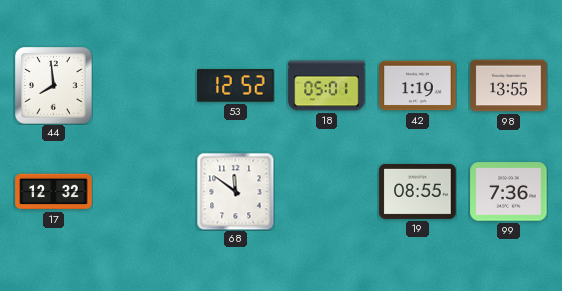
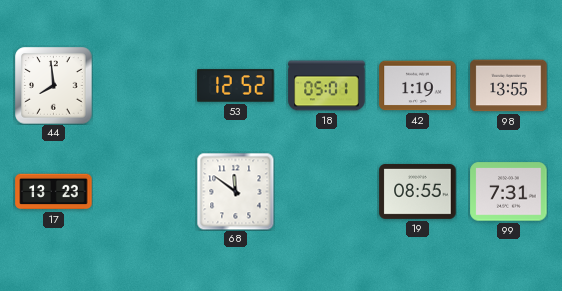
17: 12:32 -> 13:23
99: 7:36 -> 7:31
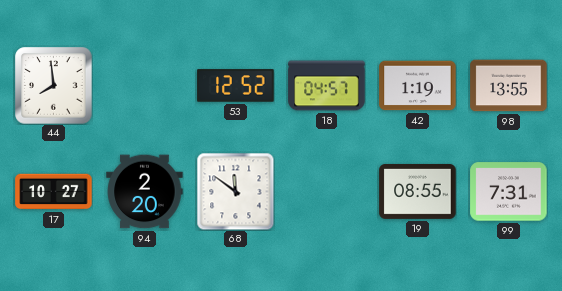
18: 05:01 -> 04:57
17: 13:23 -> 10:27
94: none -> 2:20
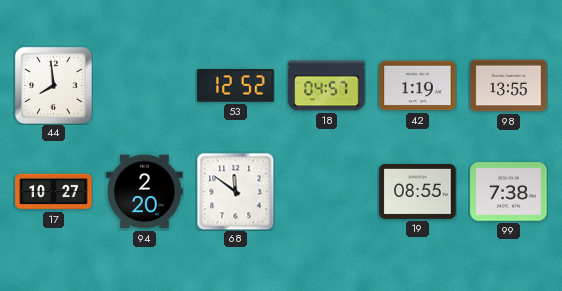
99: 7:31 -> 7:38
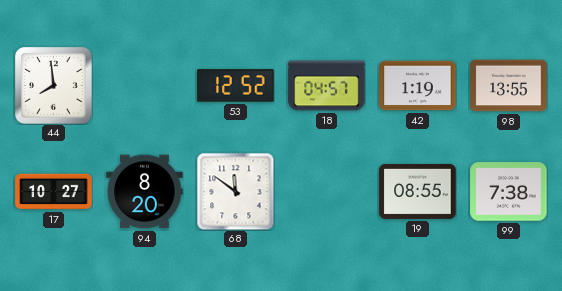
94: 2:20 -> 8:20
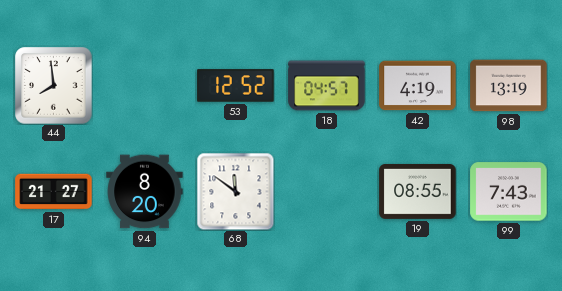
42: 1:19 -> 4:19
98: 13:55 -> 13:19
17: 10:27 -> 21:27
99: 7:38 -> 7:43
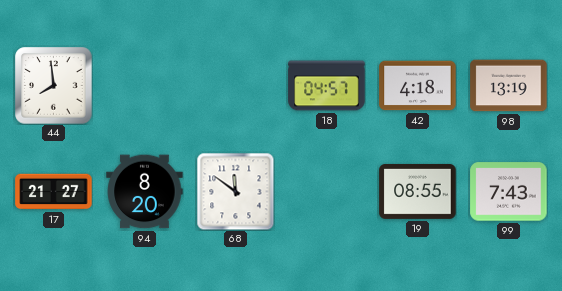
53: 12:52 -> none
42: 4:19 -> 4:18
